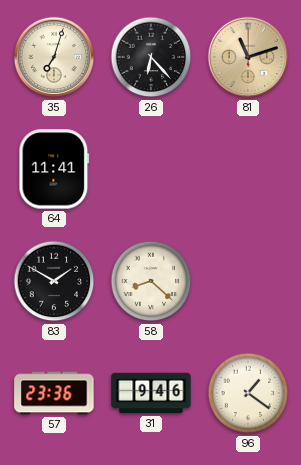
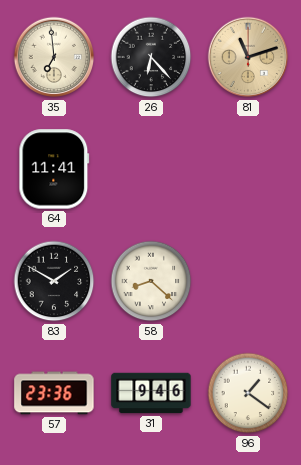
35: 7:03 -> 6:59
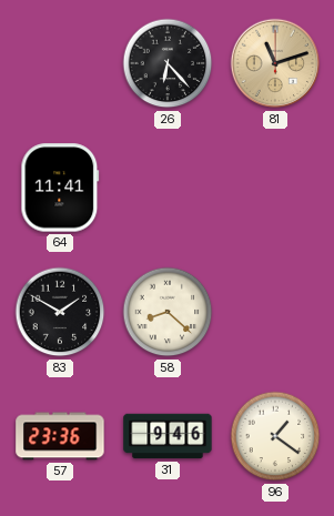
35: 6:59 -> none
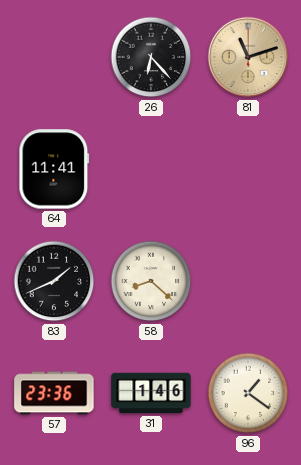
83: 1:50 -> 1:41
31: 9:46 -> 1:46
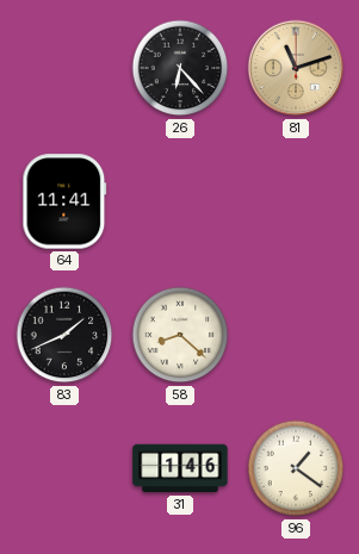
57: 23:36 -> none
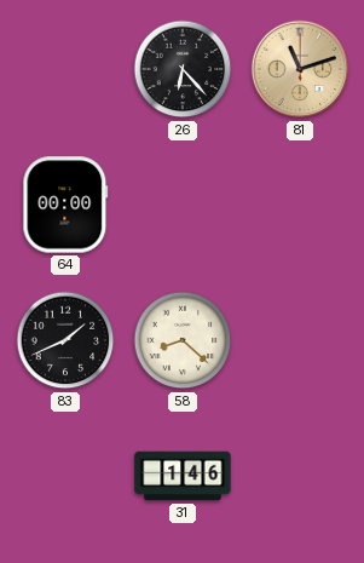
64: 11:41 -> 00:00
96: 1:21 -> none
